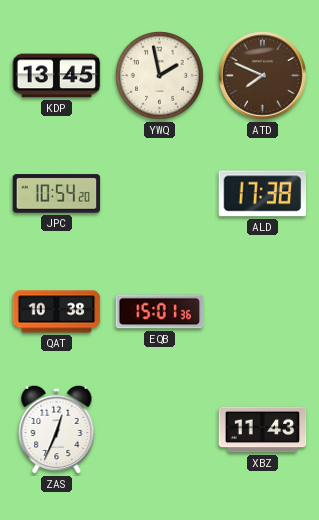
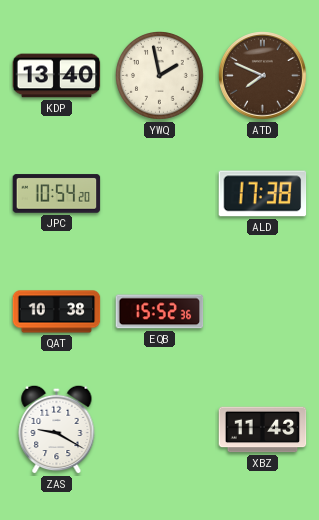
KDP: 13:45 -> 13:40
EQB: 15:01 -> 15:52
ZAS: 12:34 -> 9:20
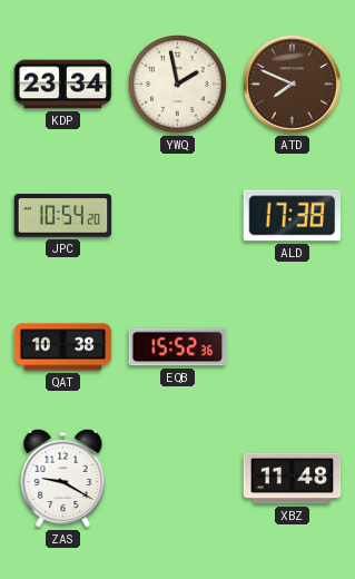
KDP: 13:40 -> 23:34
XBZ: 11:43 -> 11:48
